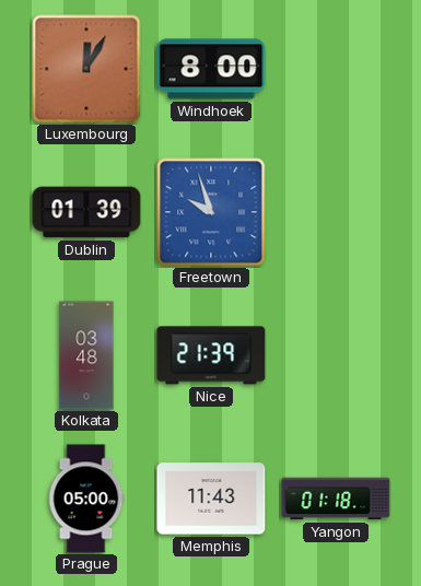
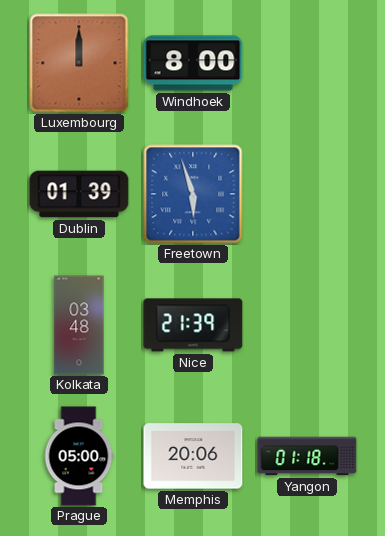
Luxembourg: 12:05 -> 12:00
Freetown: 9:57 -> 5:57
Memphis: 11:43 -> 20:06
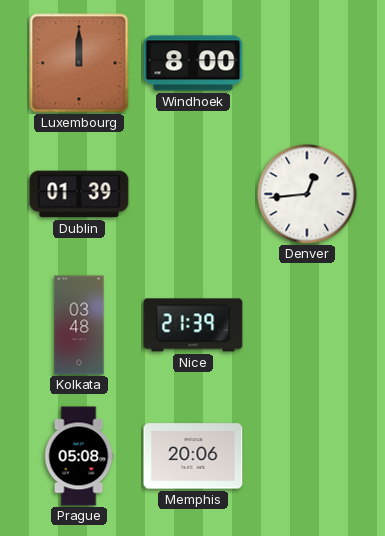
Freetown: 5:57 -> none
Denver: none -> 12:44
Prague: 05:00 -> 05:08
Yangon: 01:18 -> none
